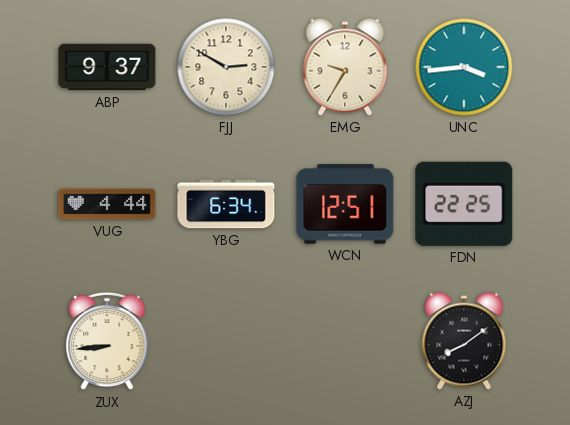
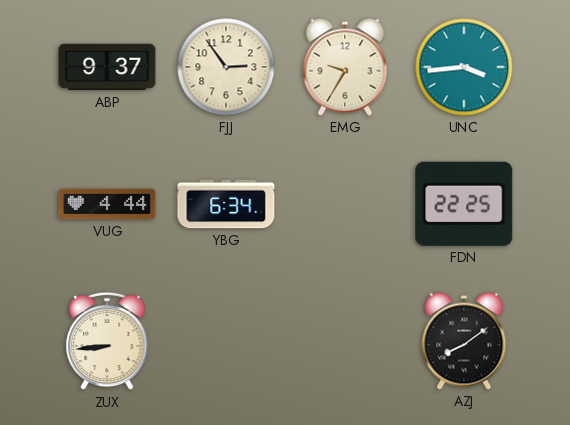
FJJ: 2:50 -> 2:54
WCN: 12:51 -> none
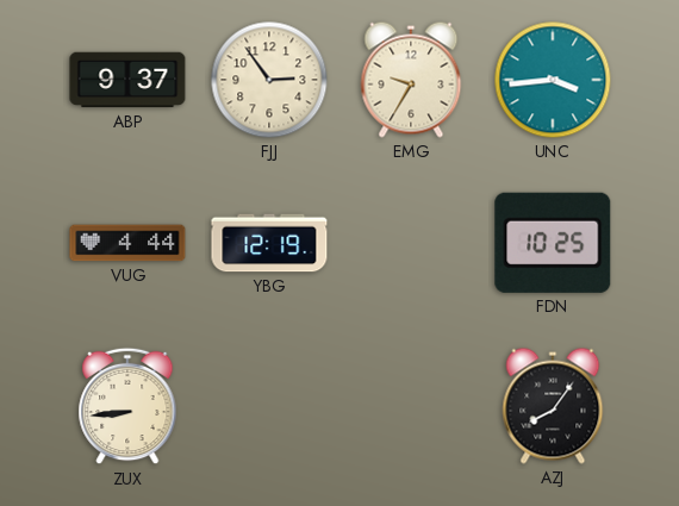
YBG: 6:34 -> 12:19
FDN: 22:25 -> 10:25
AZJ: 8:09 -> 8:06
